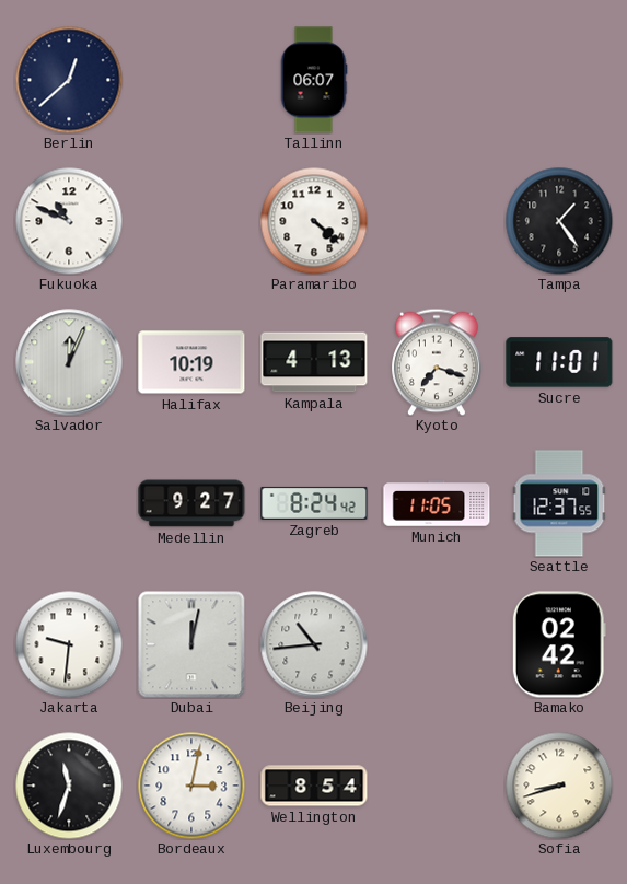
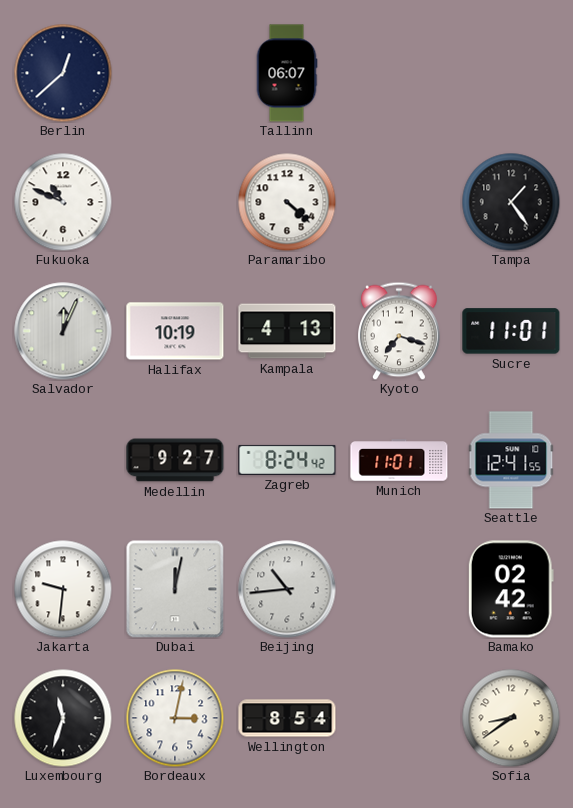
Munich: 11:05 -> 11:01
Seattle: 12:37 -> 12:41
Sofia: 8:42 -> 8:39
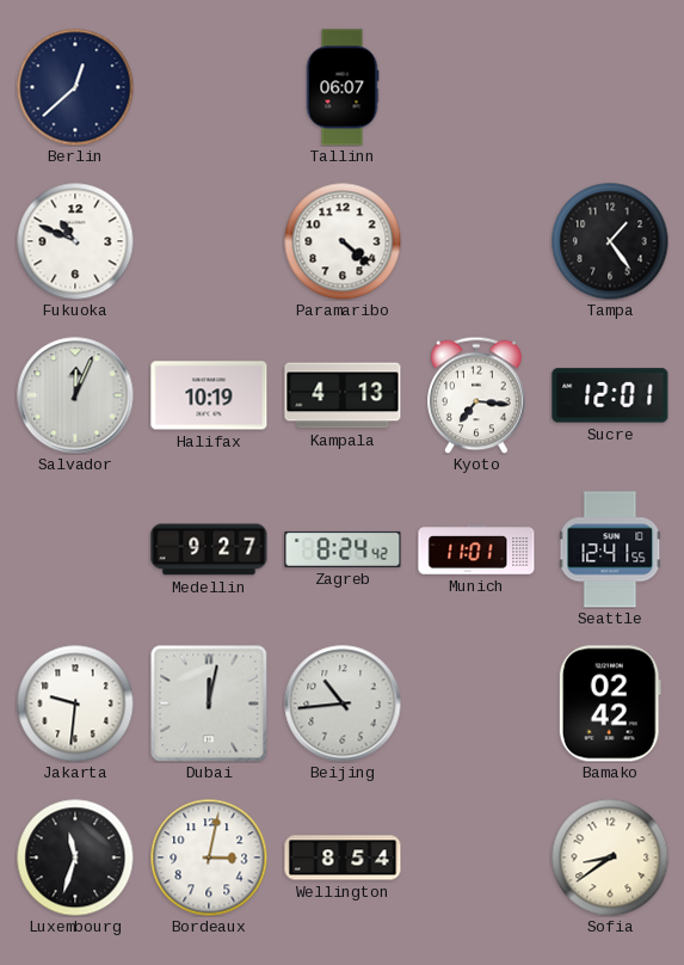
Kyoto: 7:18 -> 7:16
Sucre: 11:01 -> 12:01
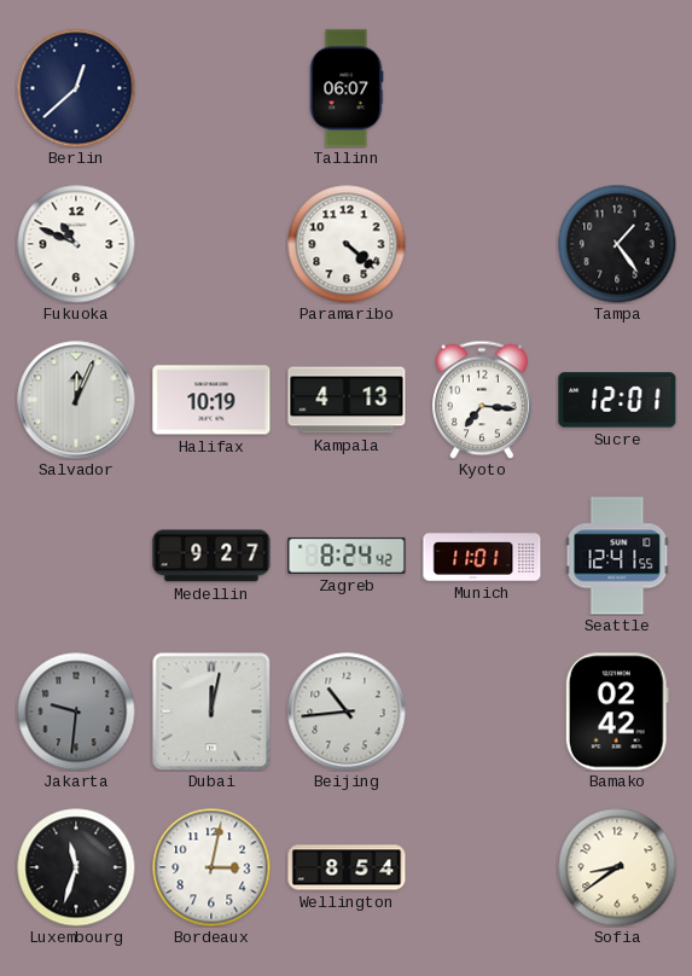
Jakarta dial: white -> grey
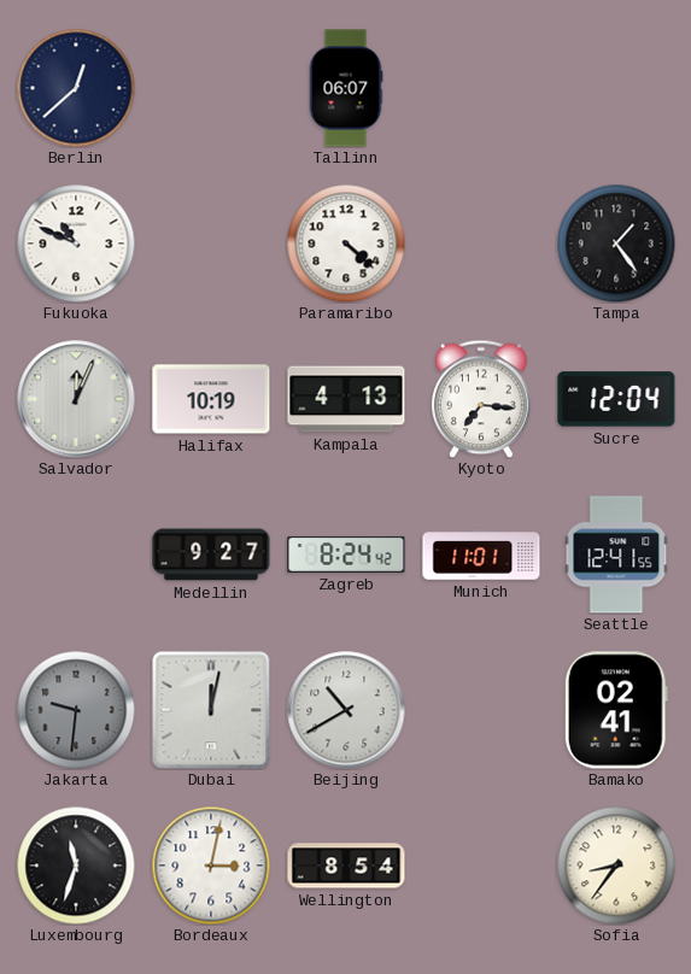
Sucre: 12:01 -> 12:04
Beijing: 10:44 -> 10:40
Bamako: 02:42 -> 02:41
Sofia: 8:39 -> 8:36
